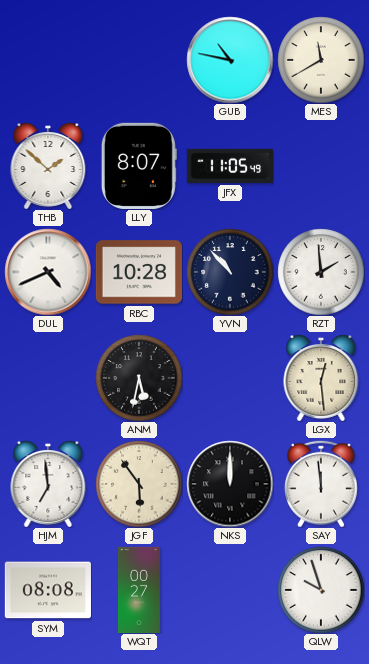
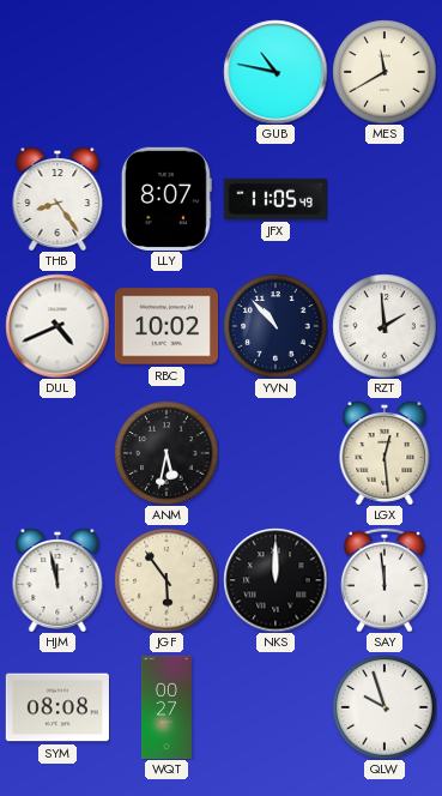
THB: 1:52 -> 8:24
RBC: 10:28 -> 10:02
HJM: 6:59 -> 11:58
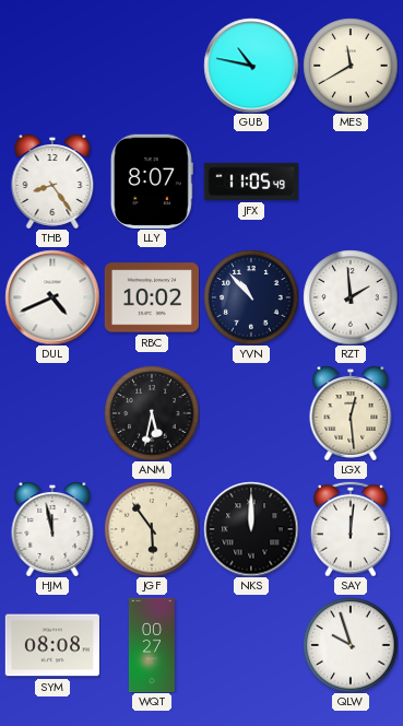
SAY: 11:59 -> 12:01
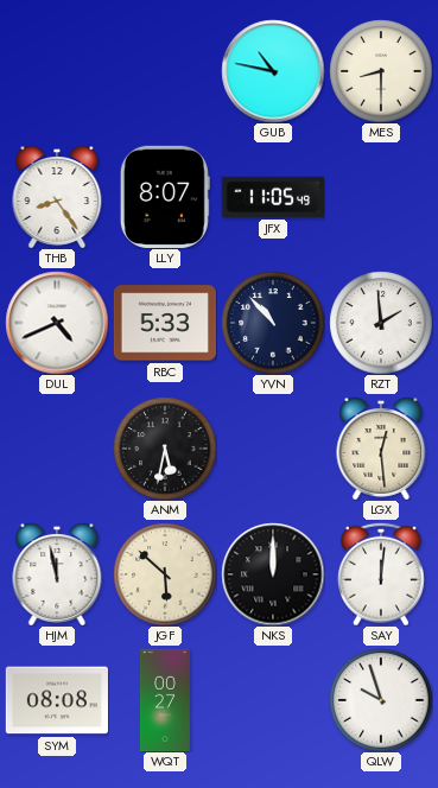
MES: 11:40 -> 8:30
RBC: 10:02 -> 5:33
JGF: 5:54 -> 5:52
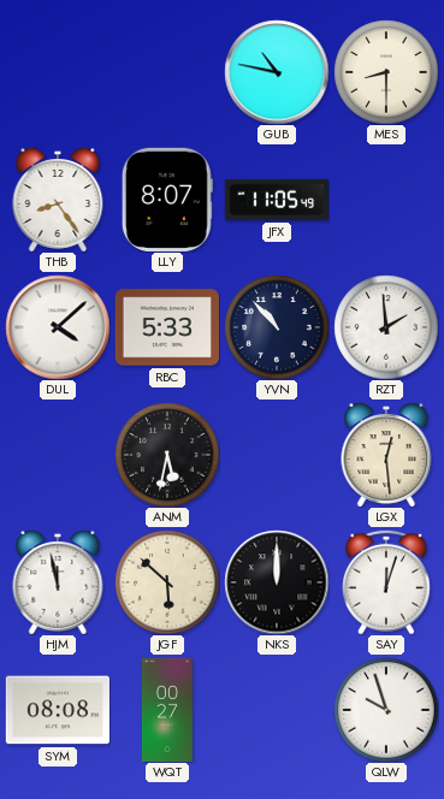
DUL: 4:41 -> 4:08
SAY: 12:01 -> 12:03
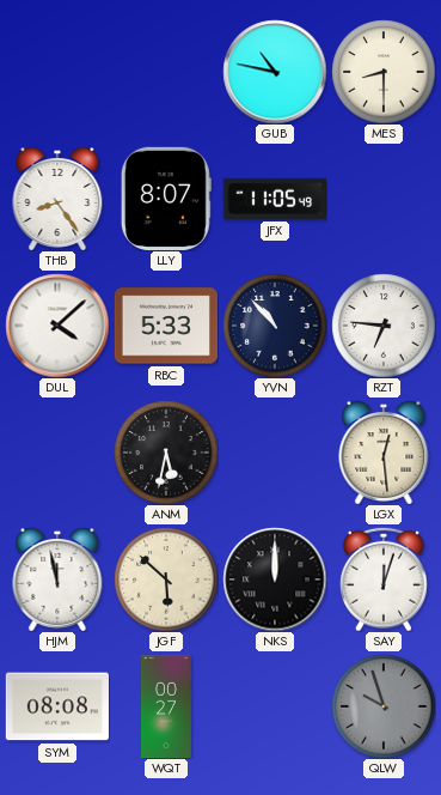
RZT: 1:59 -> 6:46
QLW dial: white -> grey
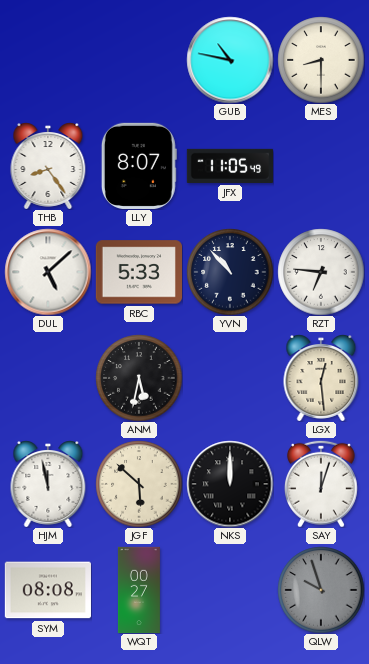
DUL: 4:08 -> 5:08
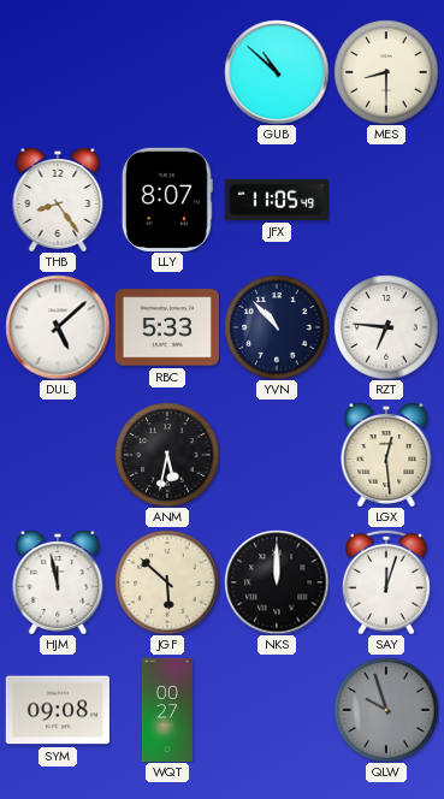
GUB: 10:47 -> 10:52
SYM: 08:08 -> 09:08
